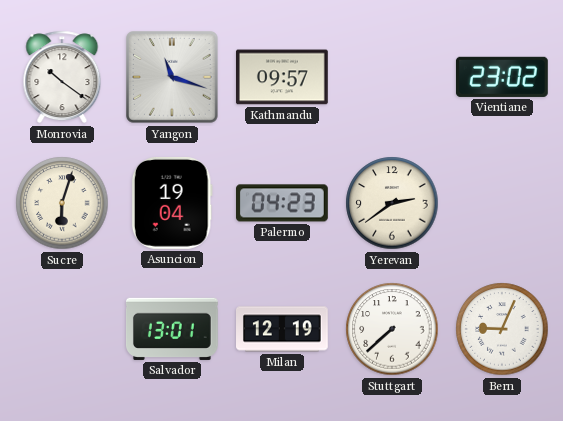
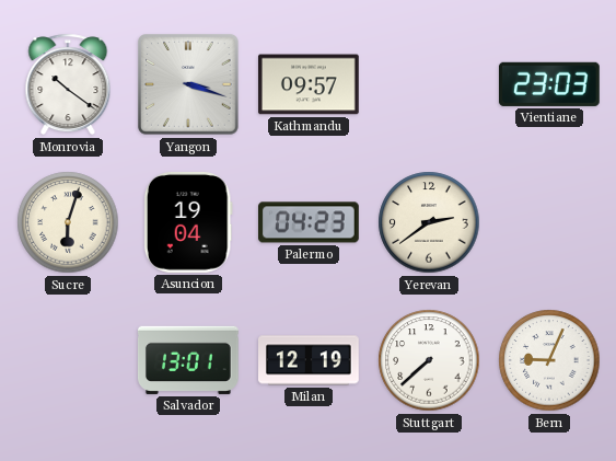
Yangon: 11:18 -> 3:18
Vientiane: 23:02 -> 23:03
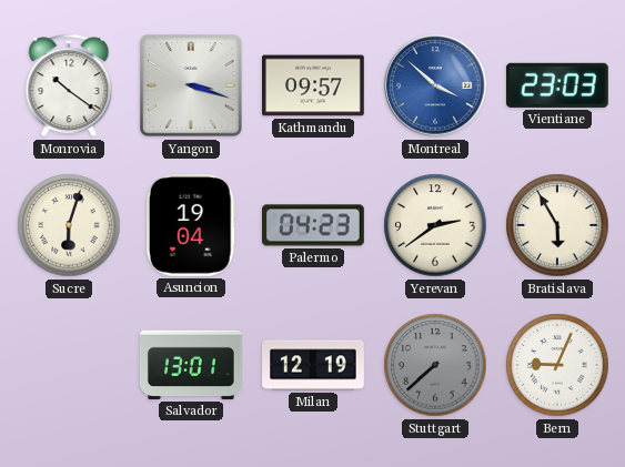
Montreal: none -> 3:52
Bratislava: none -> 5:55
Stuttgart dial: white -> grey
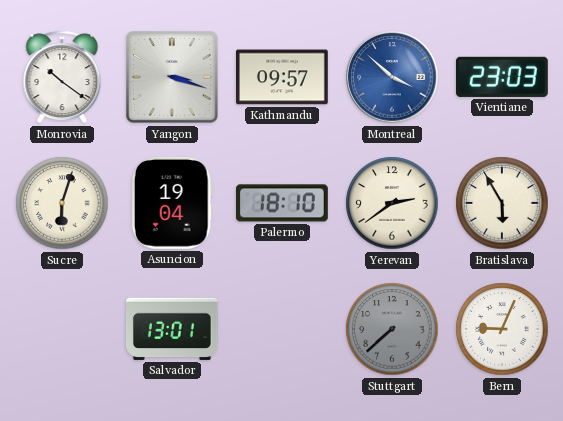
Palermo: 04:23 -> 18:10
Milan: 12:19 -> none
